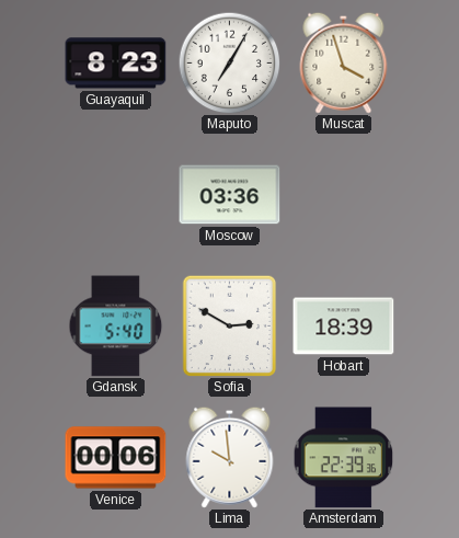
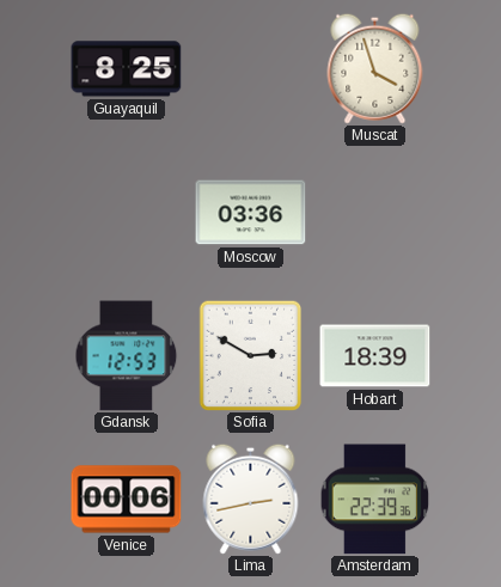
Guayaquil: 8:23 -> 8:25
Maputo: 7:05 -> none
Gdansk: 5:40 -> 12:53
Lima: 9:59 -> 2:43
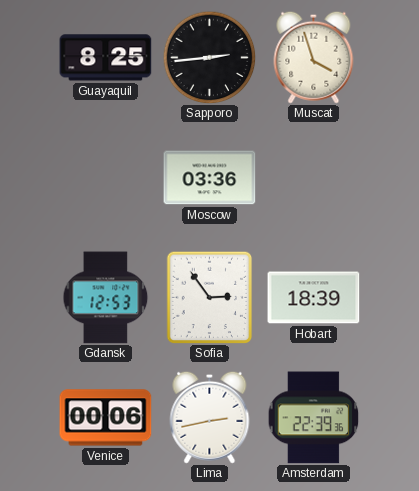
Sapporo: none -> 2:44
Sofia: 2:50 -> 2:54
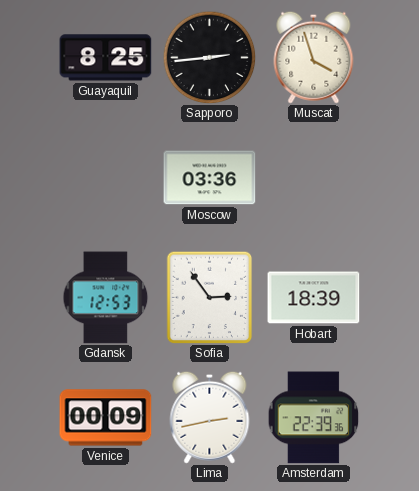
Venice: 00:06 -> 00:09
